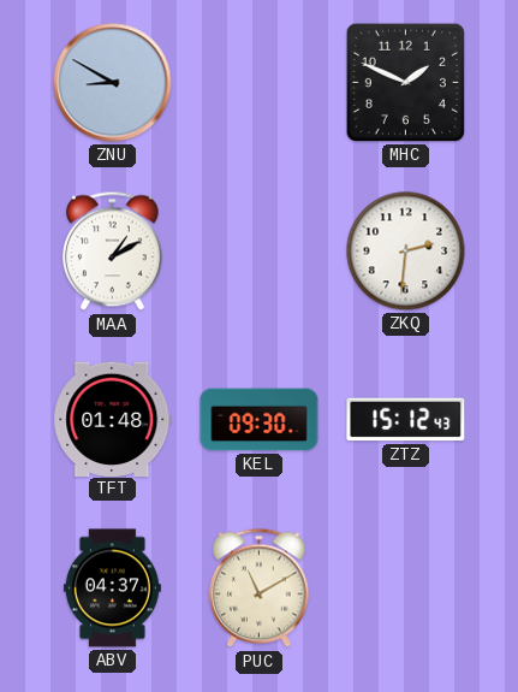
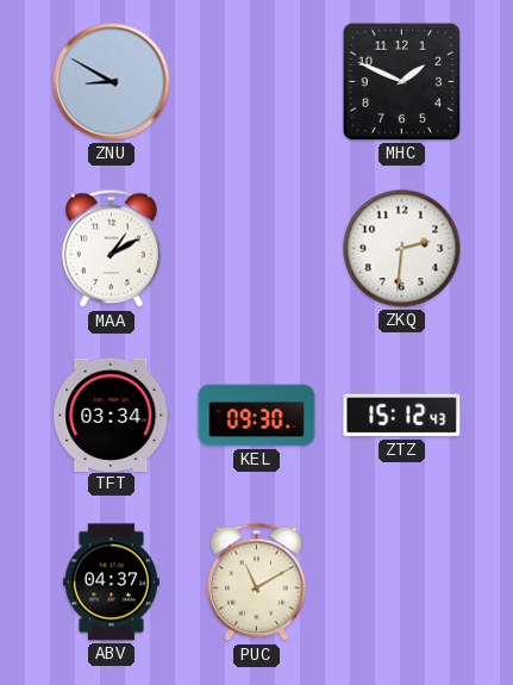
TFT: 01:48 -> 03:34
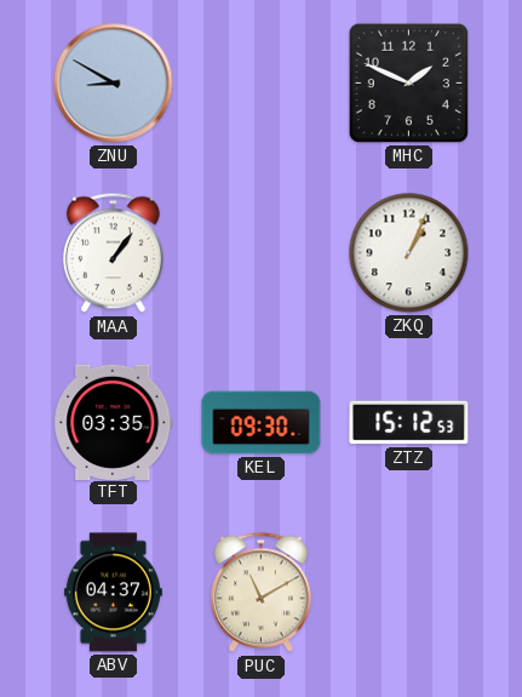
MAA: 1:10 -> 1:06
ZKQ: 2:31 -> 1:04
TFT: 03:34 -> 03:35
ZTZ: 15:12:43 -> 15:12:53
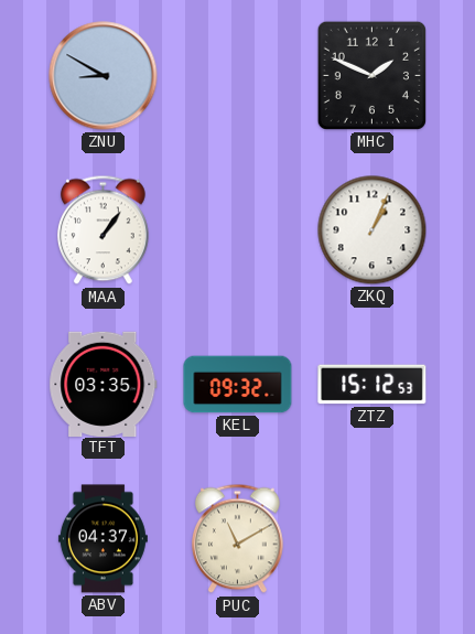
KEL: 09:30 -> 09:32
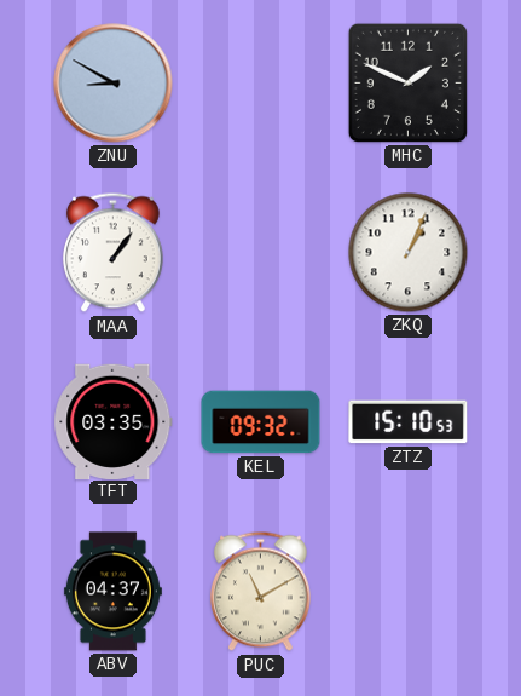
ZTZ: 15:12 -> 15:10
